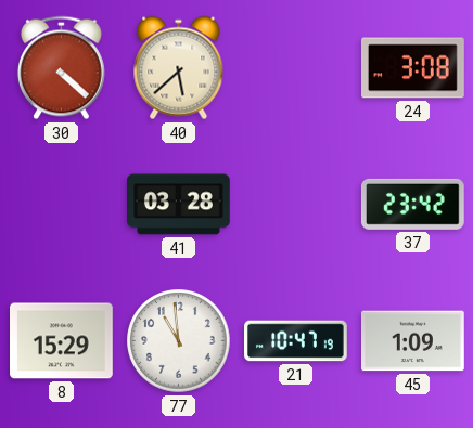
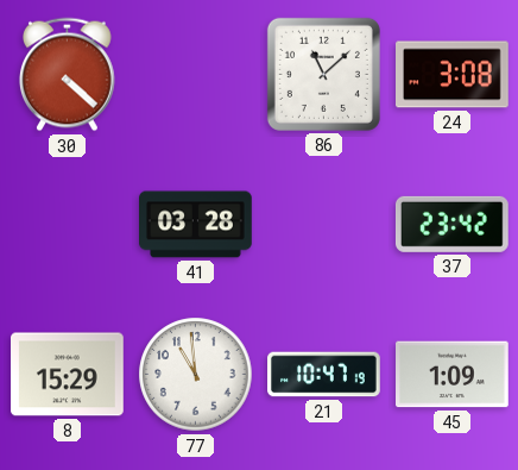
40: 5:38 -> none
86: none -> 11:08
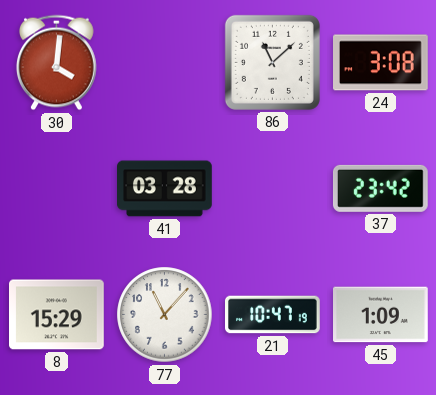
30: 4:22 -> 4:01
77: 10:59 -> 11:07
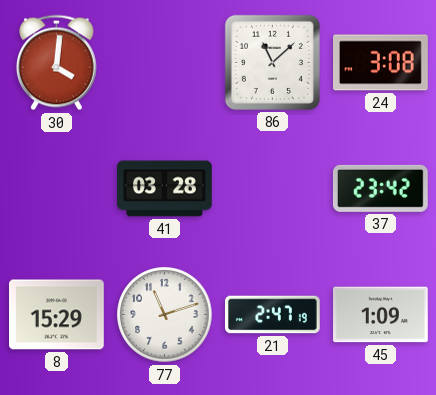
77: 11:07 -> 11:12
21: 10:47 -> 2:47
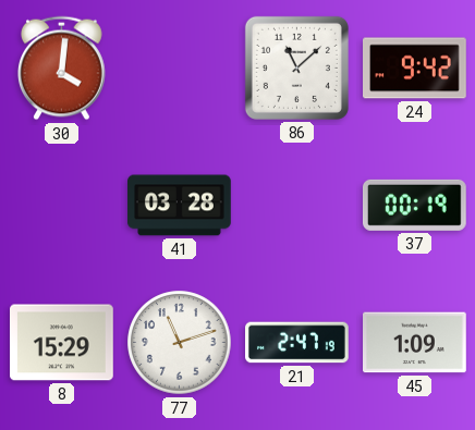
24: 3:08 -> 9:42
37: 23:42 -> 00:19
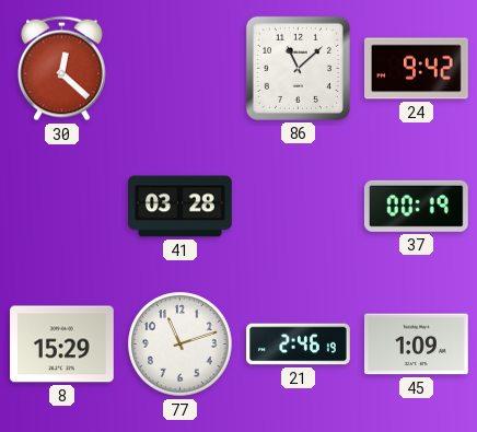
30: 4:01 -> 12:22
21: 2:47 -> 2:46
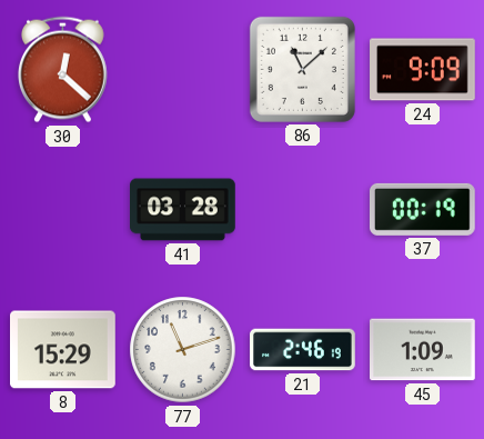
24: 9:42 -> 9:09
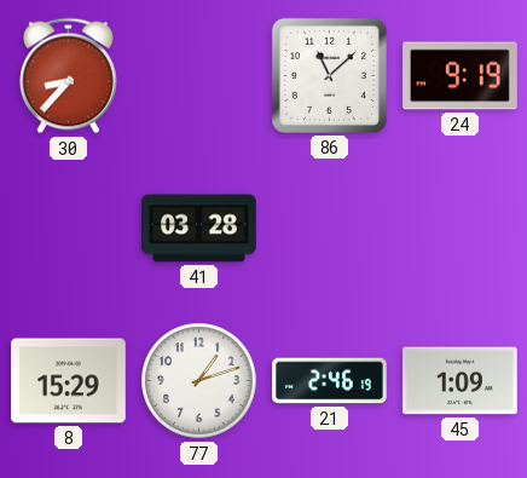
30: 12:22 -> 8:37
24: 9:09 -> 9:19
37: 00:19 -> none
77: 11:12 -> 1:12
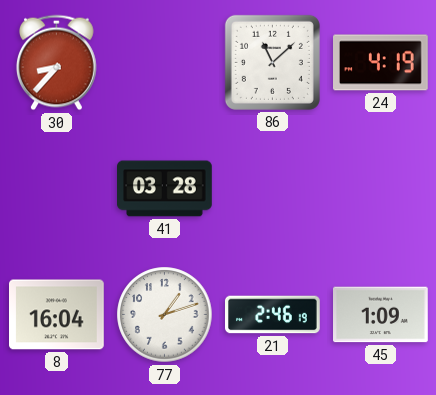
24: 9:19 -> 4:19
8: 15:29 -> 16:04
